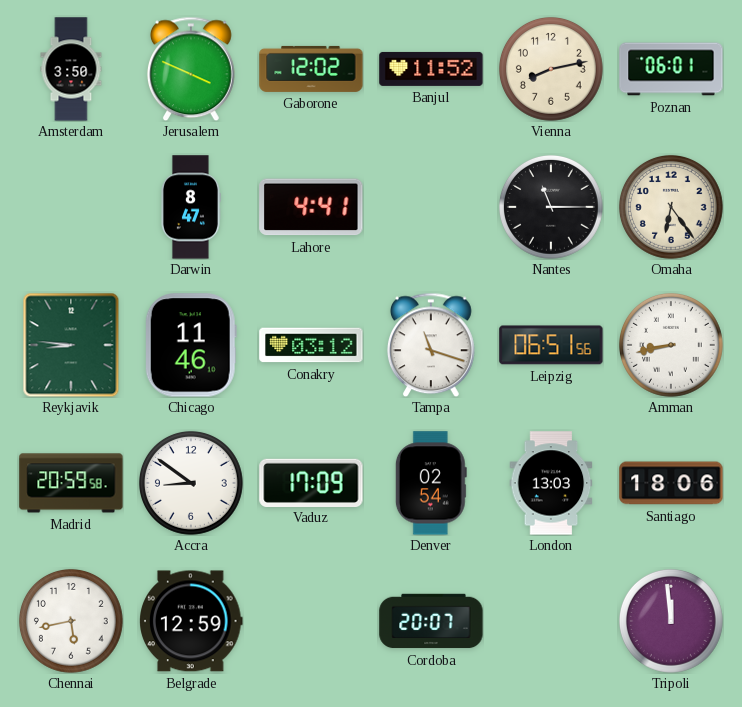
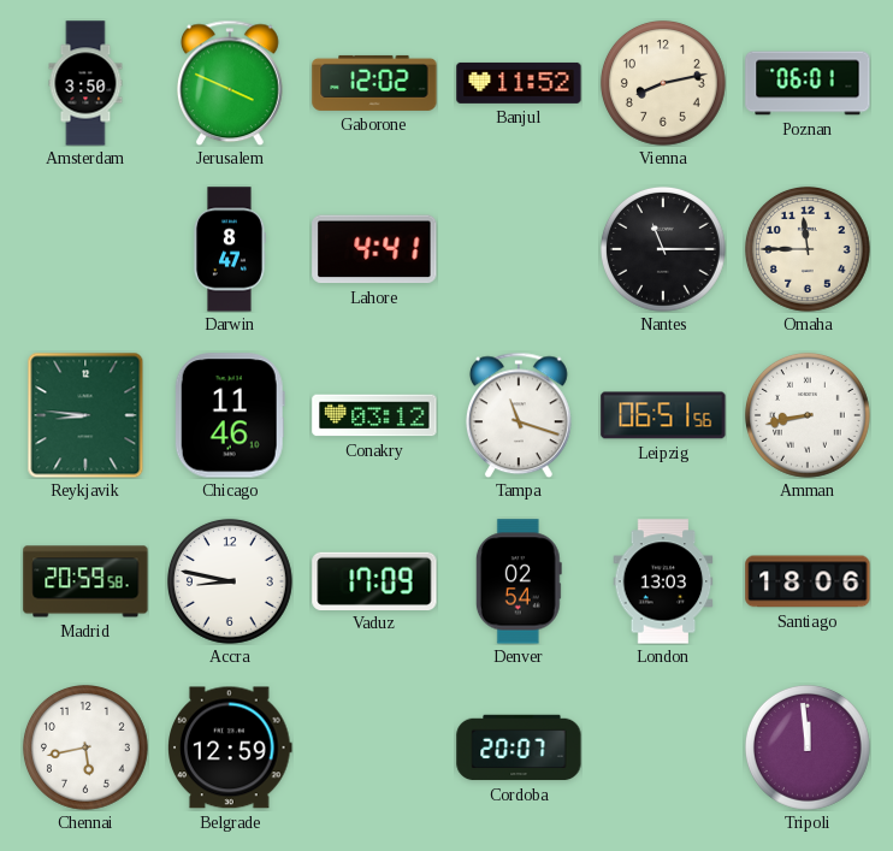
Omaha: 6:24 -> 11:45
Accra: 8:51 -> 8:47
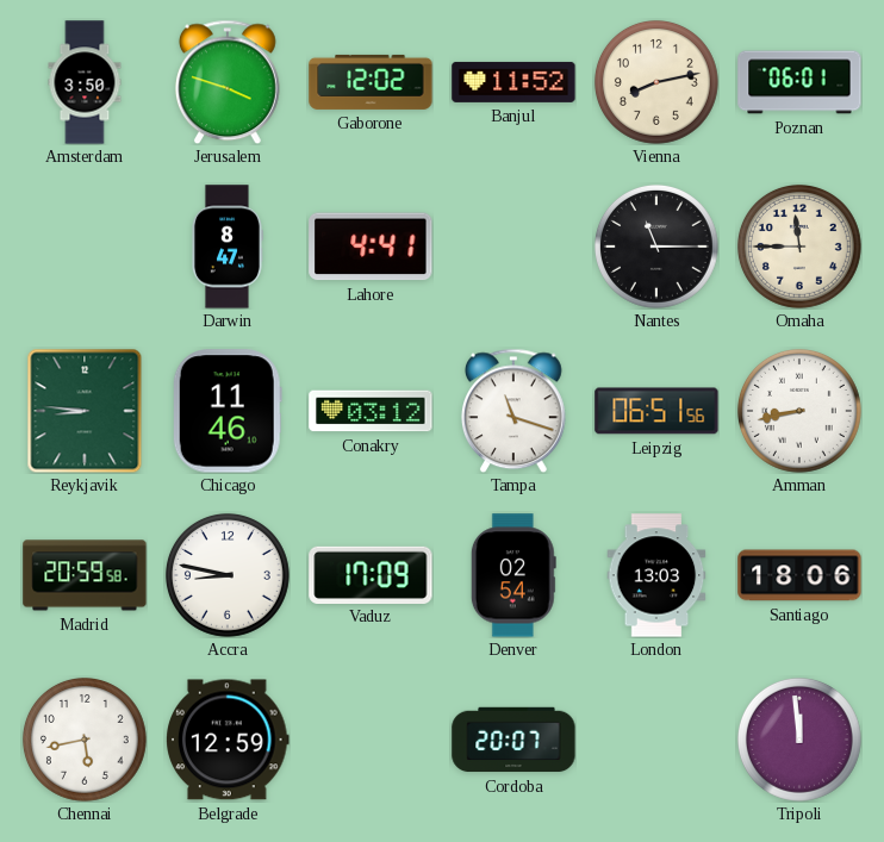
Jerusalem: 3:49 -> 3:48
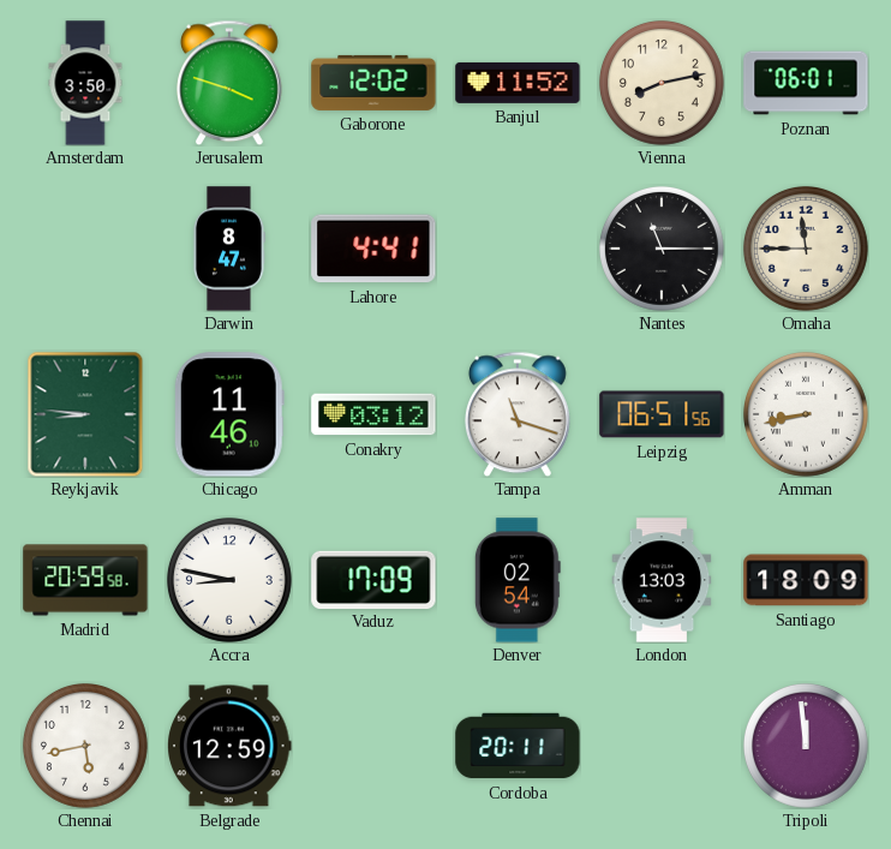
Santiago: 18:06 -> 18:09
Cordoba: 20:07 -> 20:11
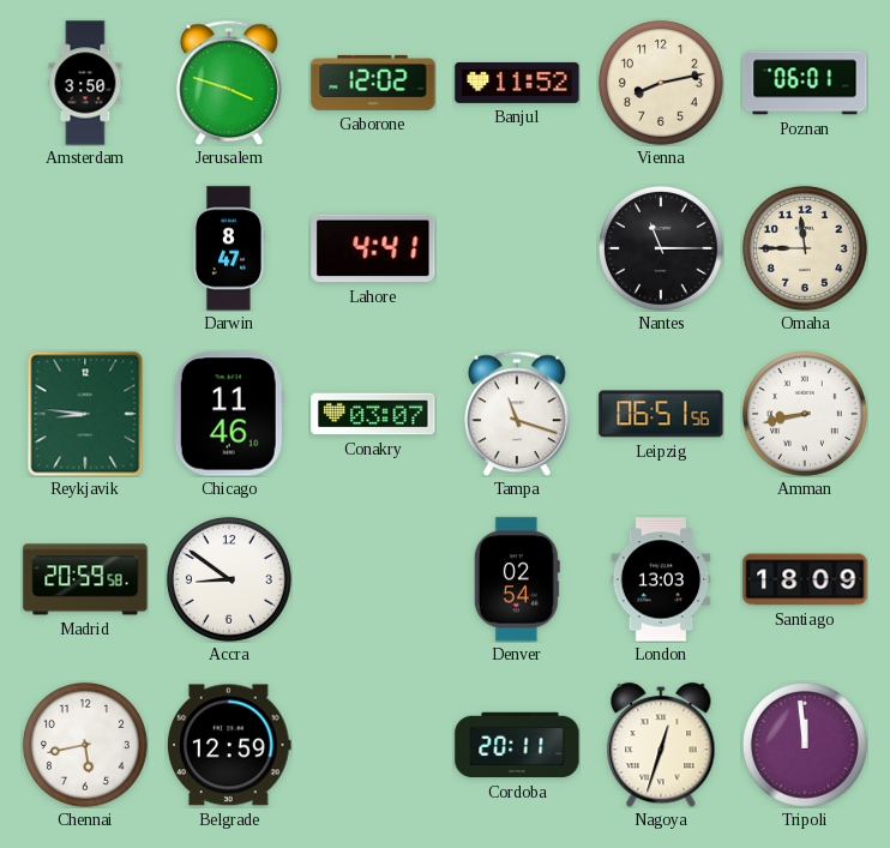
Conakry: 03:12 -> 03:07
Accra: 8:47 -> 8:51
Vaduz: 17:09 -> none
Nagoya: none -> 12:33
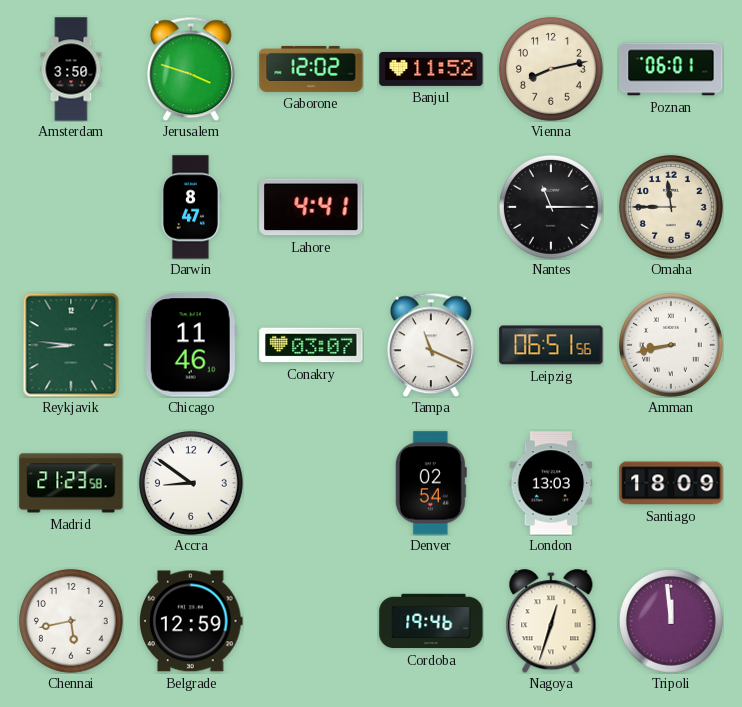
Tampa: 11:18 -> 11:19
Madrid: 20:59 -> 21:23
Cordoba: 20:11 -> 19:46
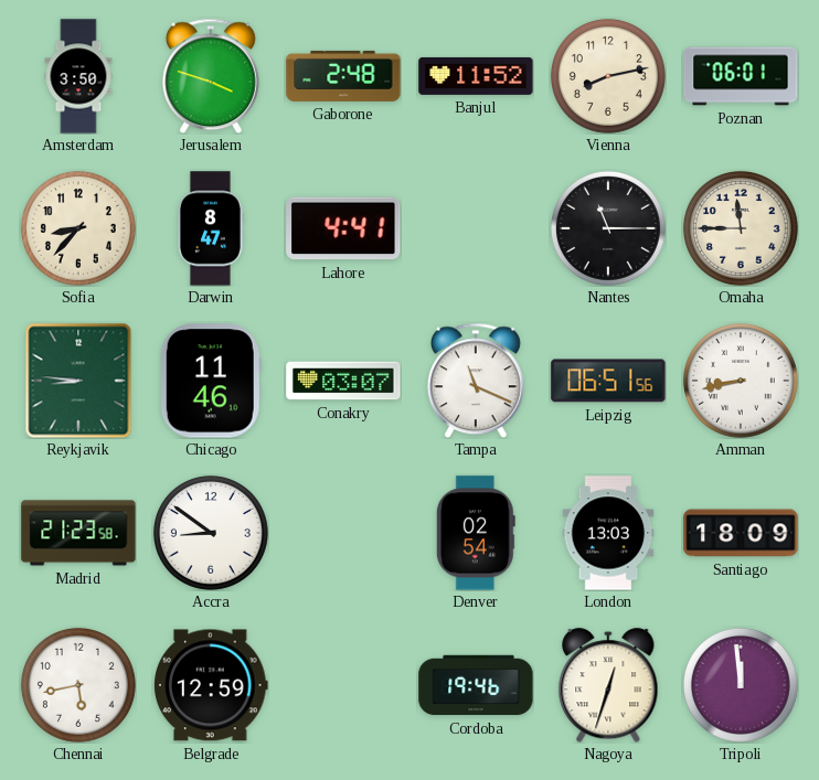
Gaborone: 12:02 -> 2:48
Sofia: none -> 8:37
